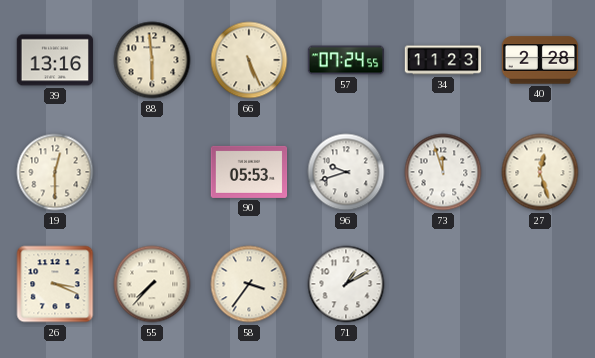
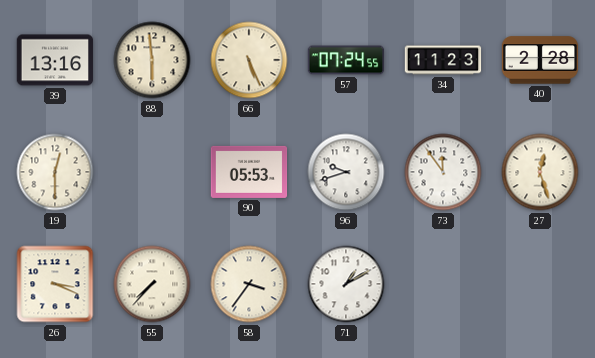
73: 11:57 -> 11:54
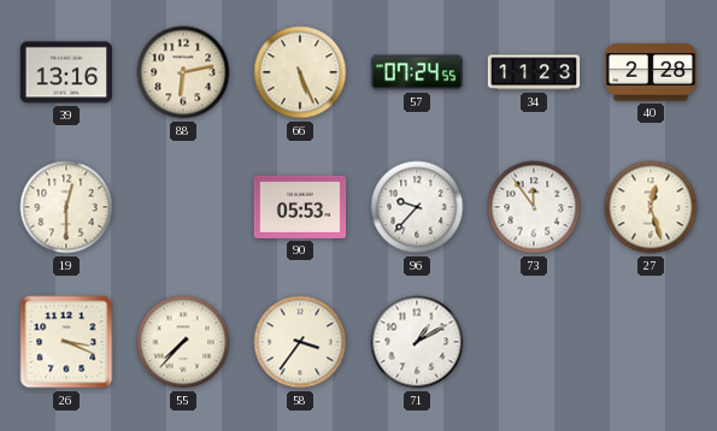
88: 5:59 -> 6:13
96: 9:42 -> 9:37
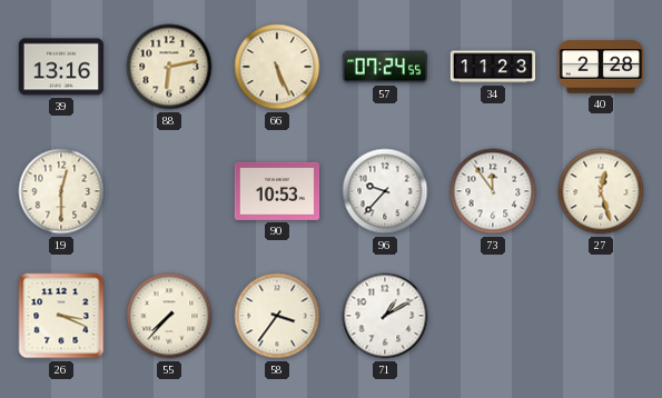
90: 05:53 -> 10:53
